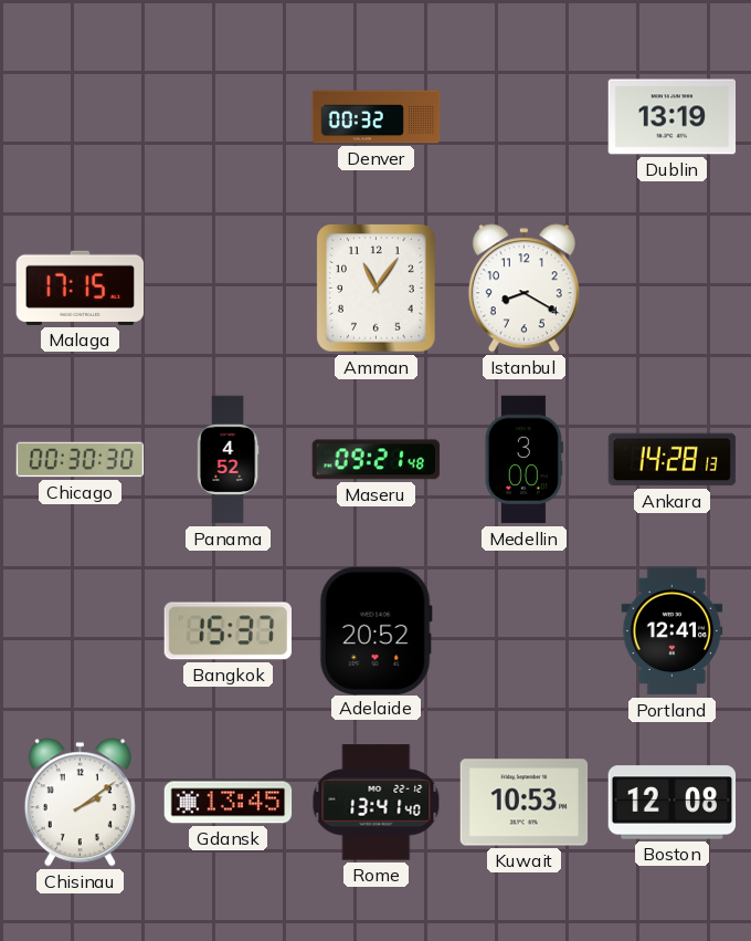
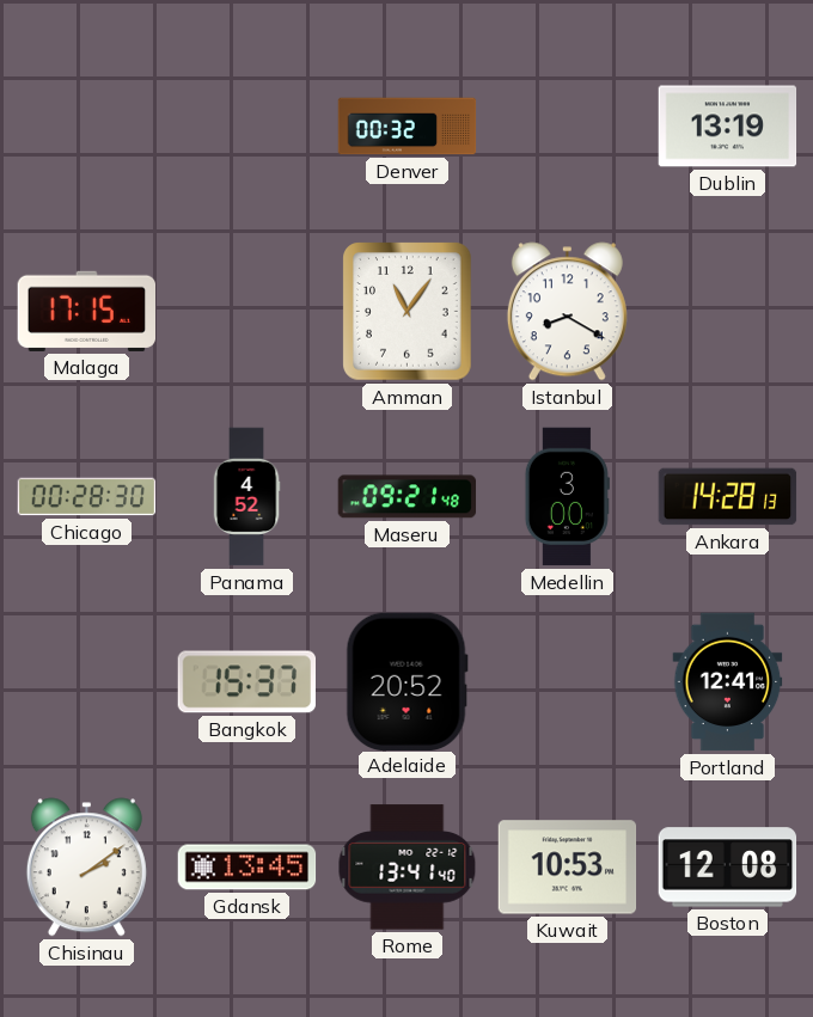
Chicago: 00:30 -> 00:28
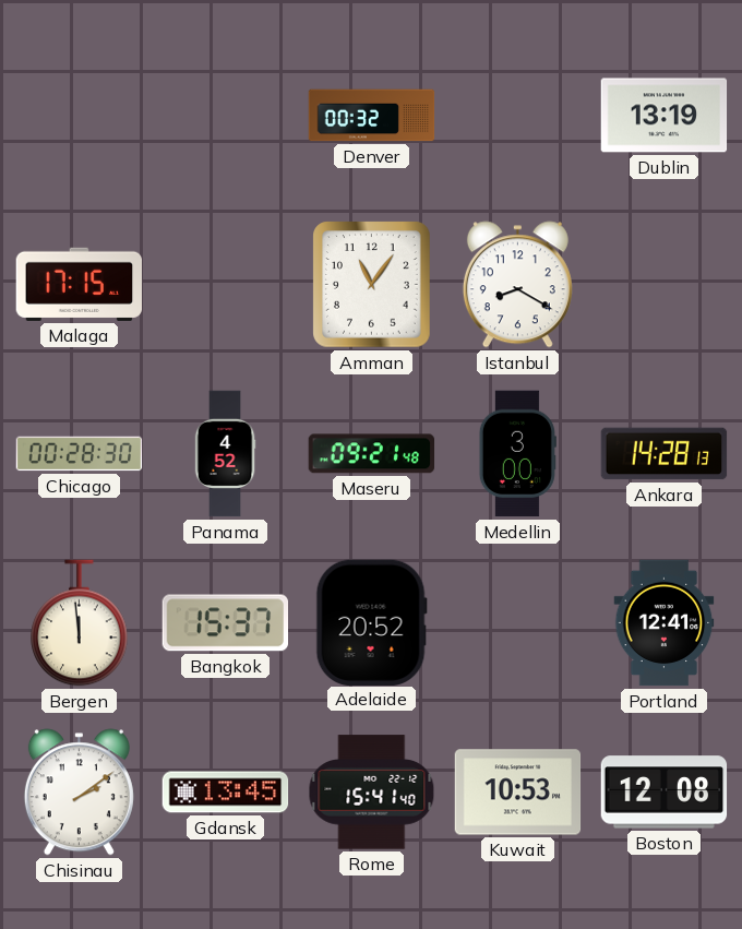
Bergen: none -> 11:59
Rome: 13:41 -> 15:41
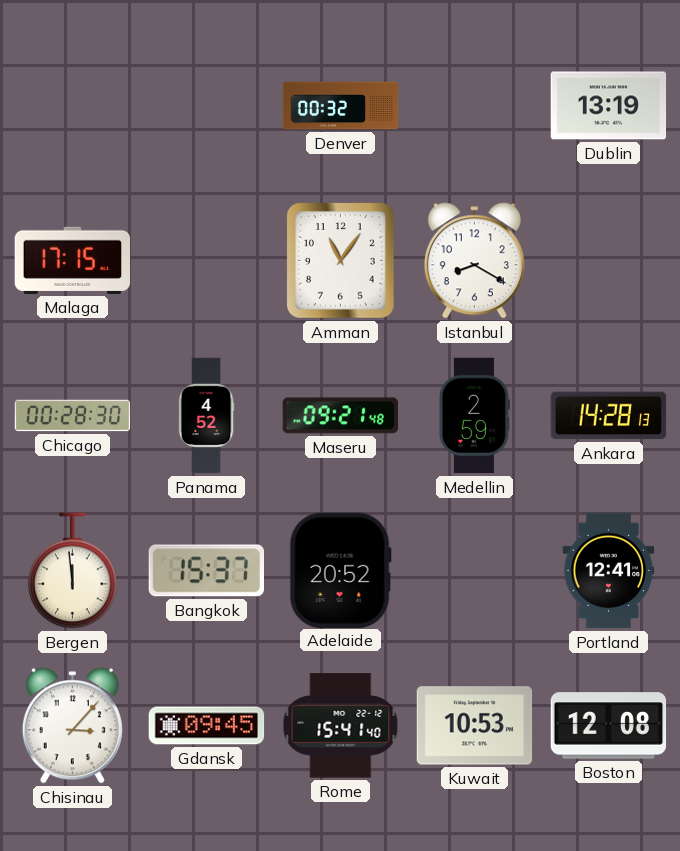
Medellin: 3:00 -> 2:59
Chisinau: 2:09 -> 3:07
Gdansk: 13:45 -> 09:45
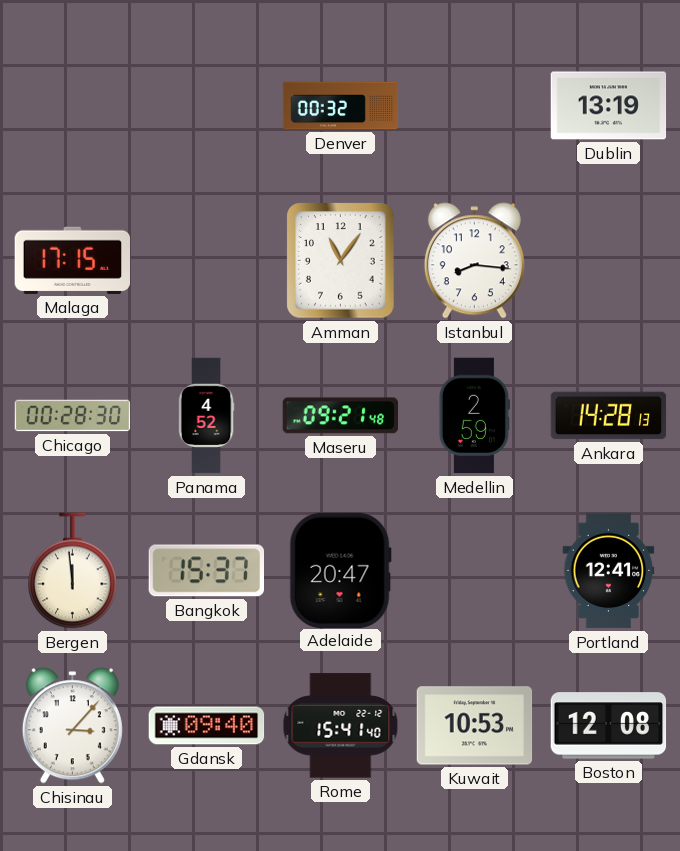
Istanbul: 8:20 -> 8:16
Adelaide: 20:52 -> 20:47
Gdansk: 09:45 -> 09:40
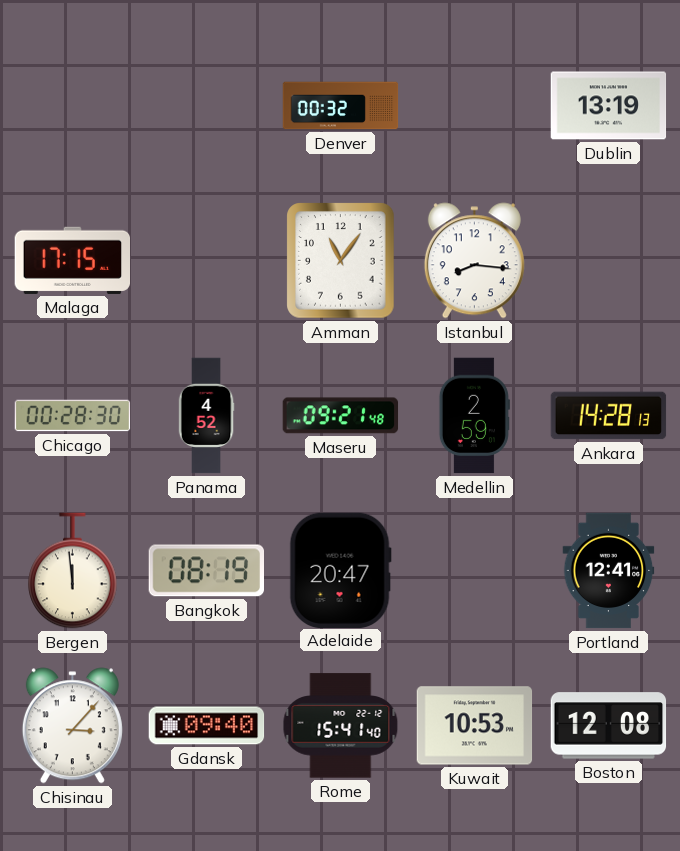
Bangkok: 15:37 -> 08:19
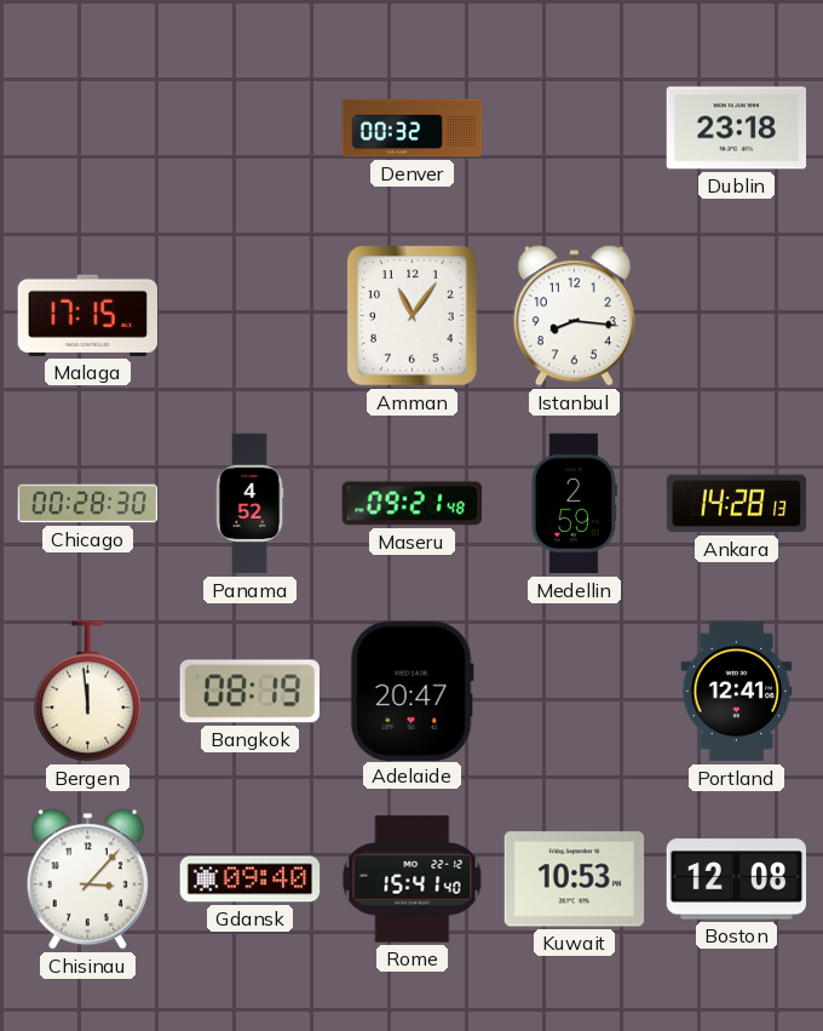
Dublin: 13:19 -> 23:18
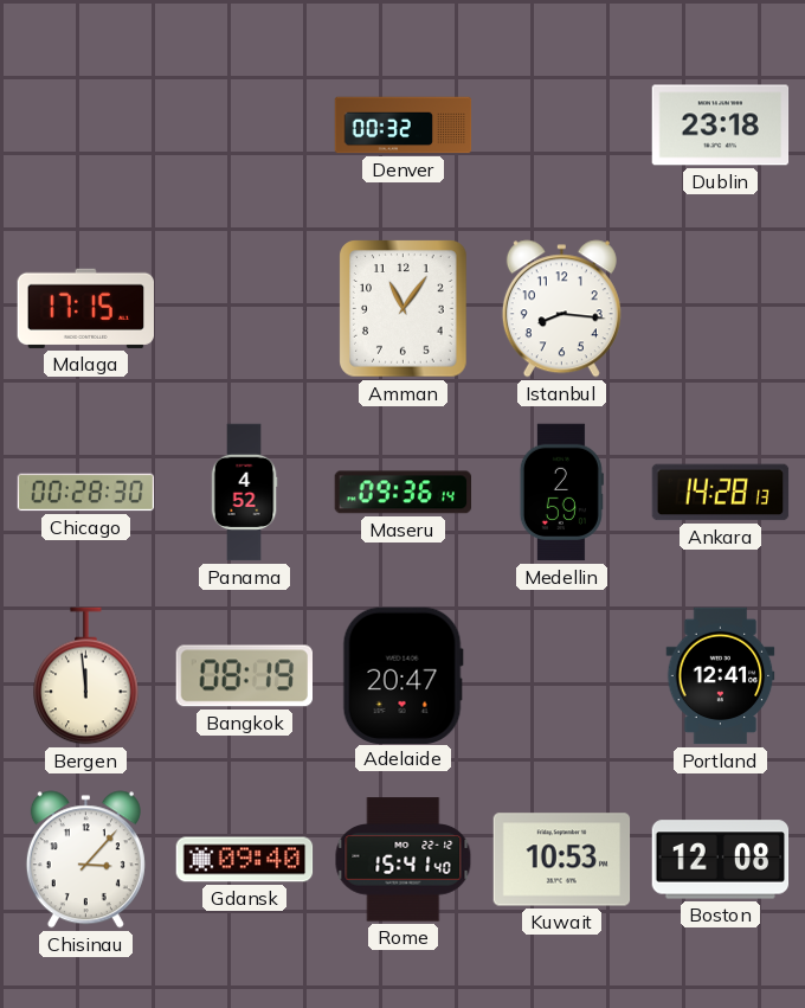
Maseru: 09:21 -> 09:36
